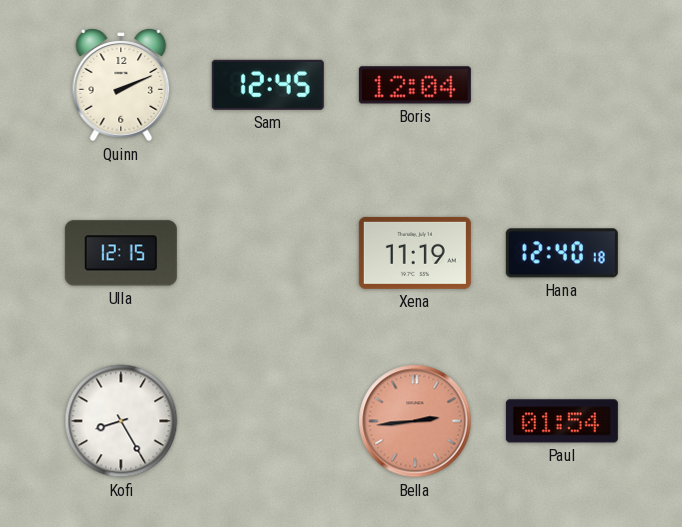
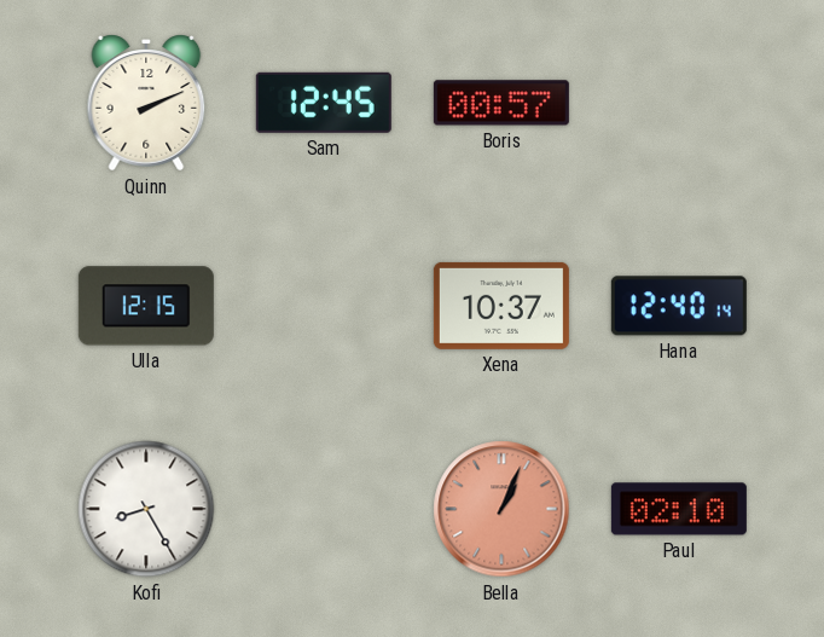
Boris: 12:04 -> 00:57
Xena: 11:19 -> 10:37
Hana: 12:40:18 -> 12:40:14
Bella: 2:44 -> 1:04
Paul: 01:54 -> 02:10
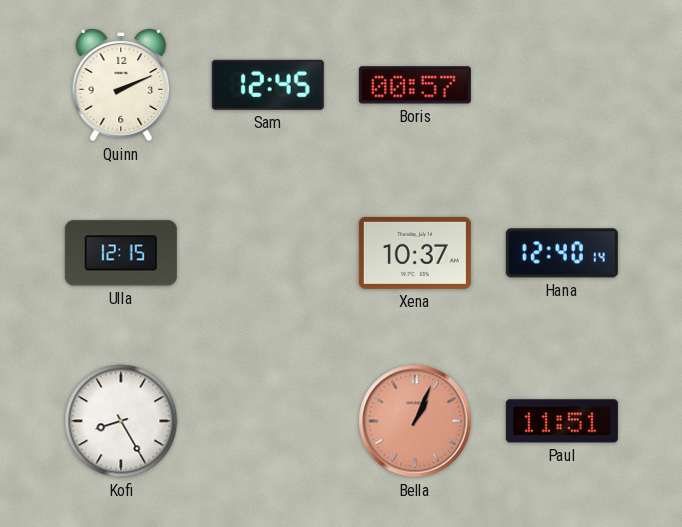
Paul: 02:10 -> 11:51
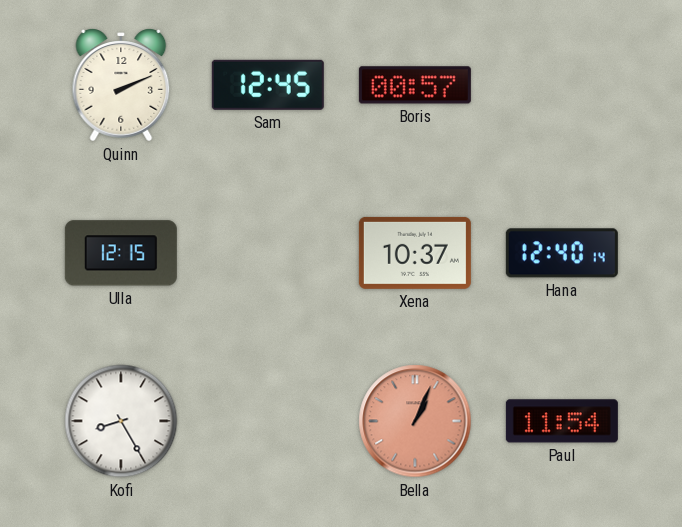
Paul: 11:51 -> 11:54
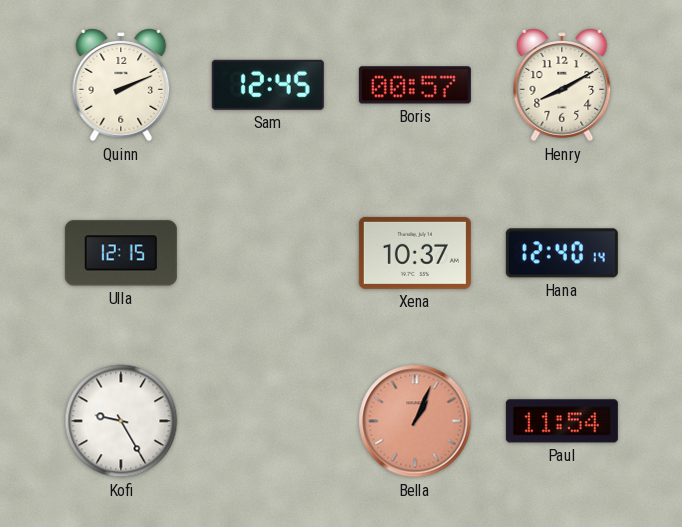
Henry: none -> 8:10
Kofi: 8:25 -> 9:25
